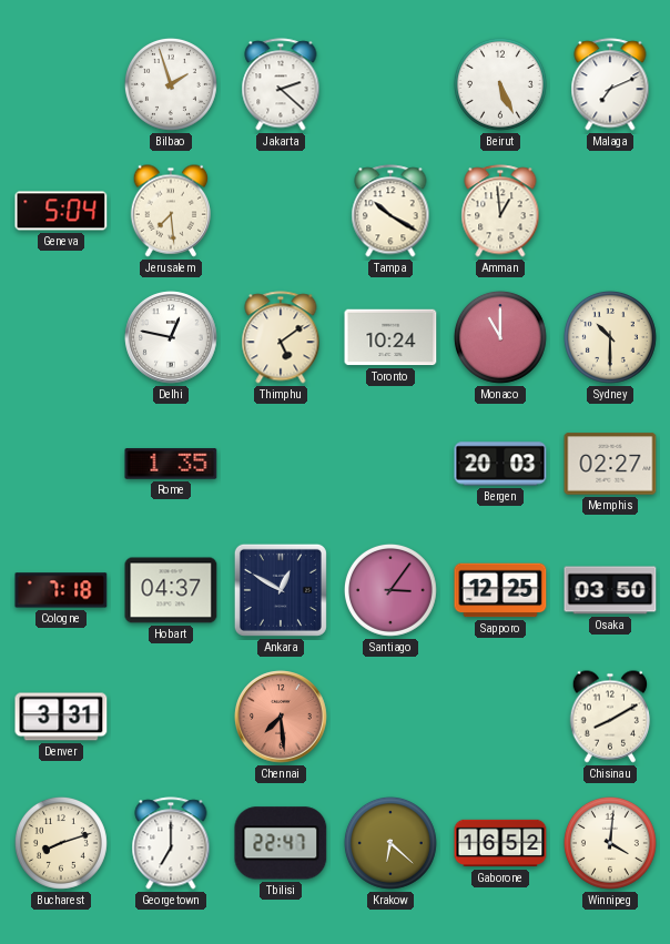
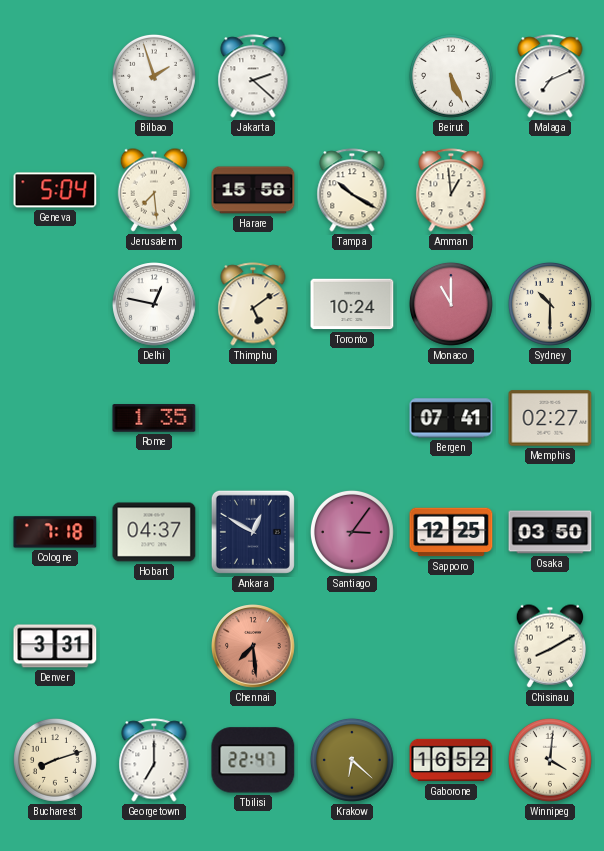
Harare: none -> 15:58
Bergen: 20:03 -> 07:41
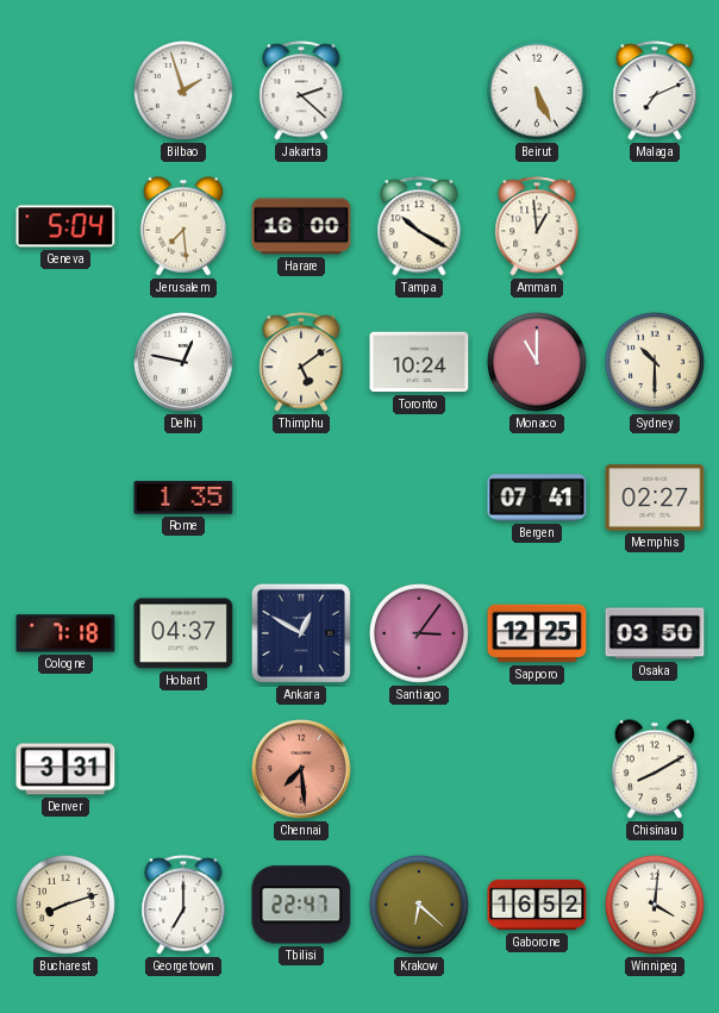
Harare: 15:58 -> 16:00
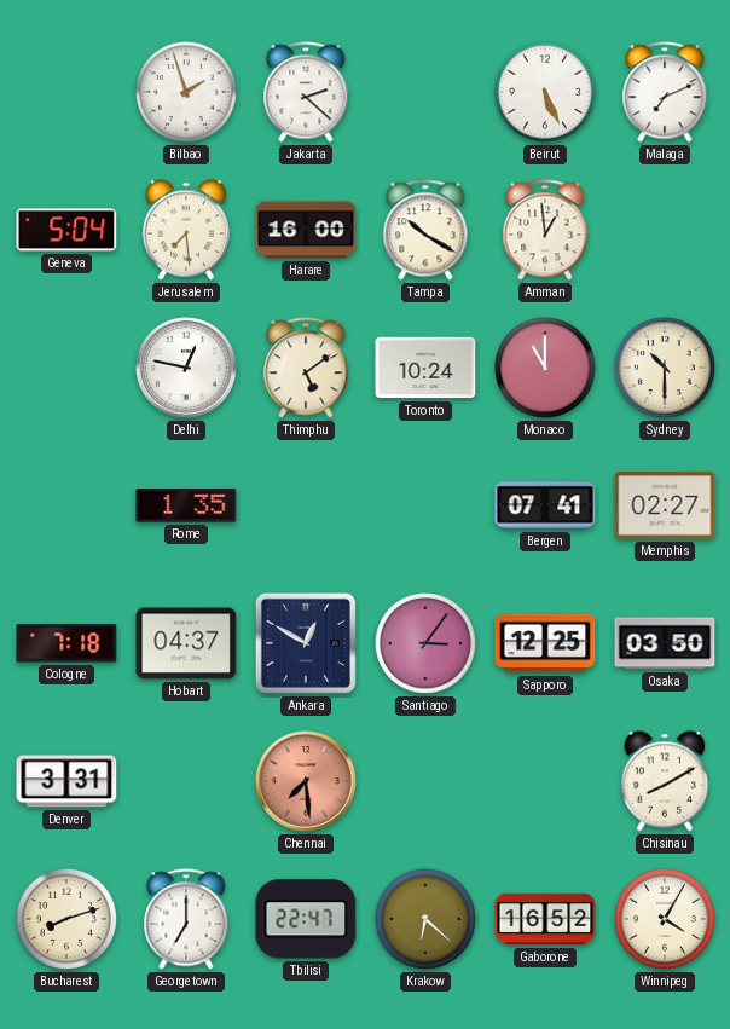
Winnipeg: 4:01 -> 4:05
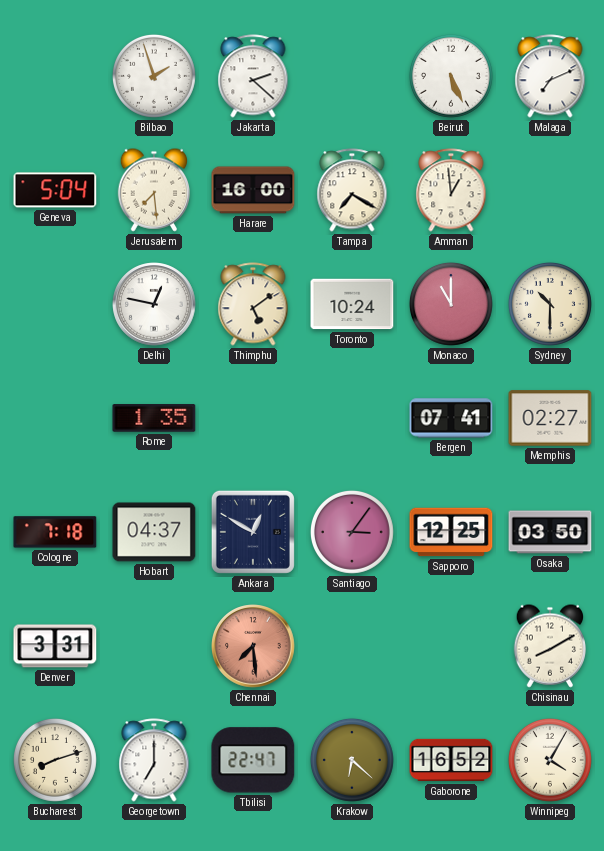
Tampa: 10:20 -> 7:20
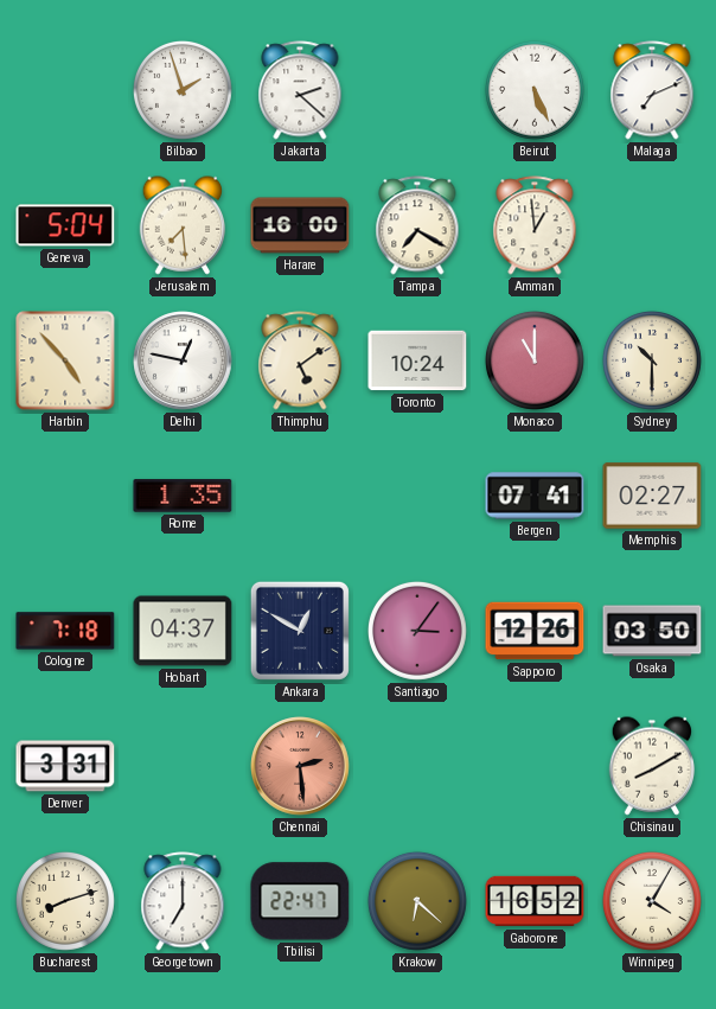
Harbin: none -> 4:53
Sapporo: 12:25 -> 12:26
Chennai: 7:29 -> 2:29
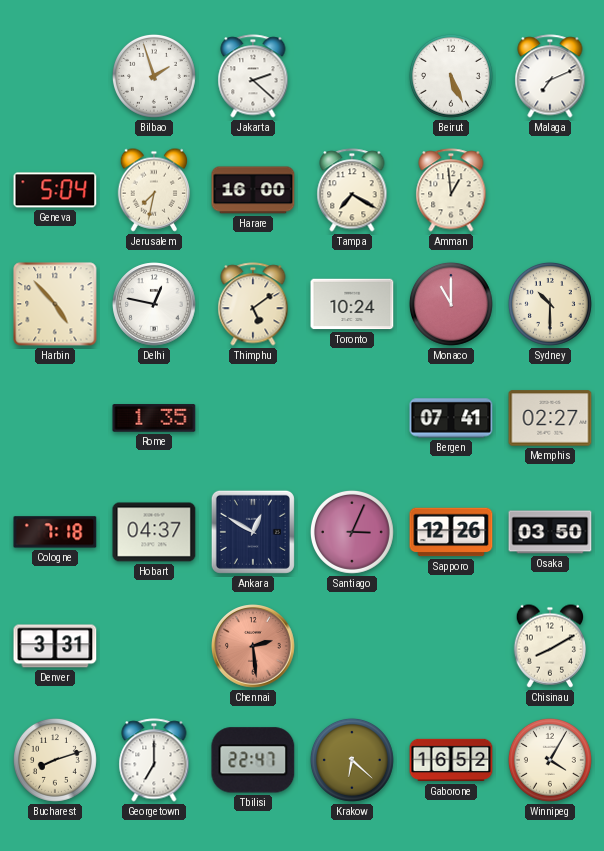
Jerusalem: 7:29 -> 7:32
Santiago: 3:06 -> 3:04
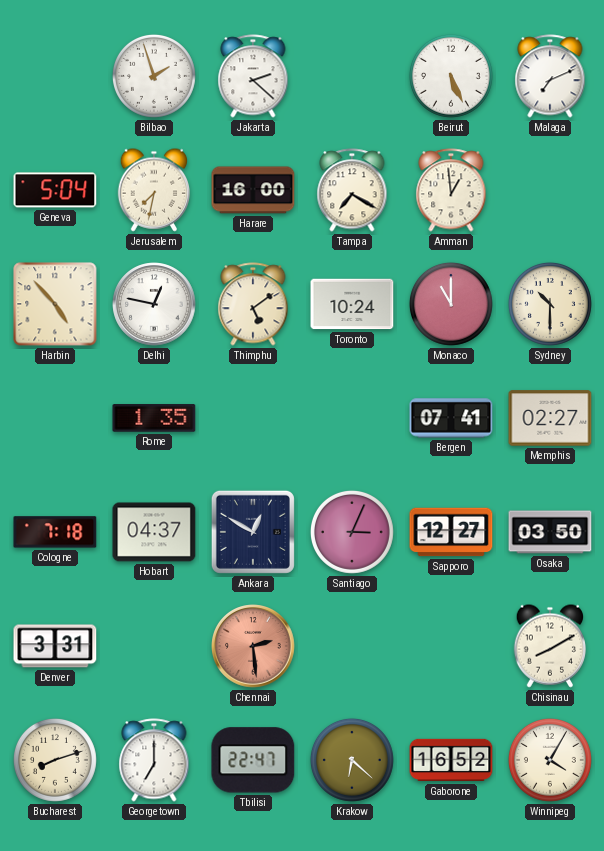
Sapporo: 12:26 -> 12:27
